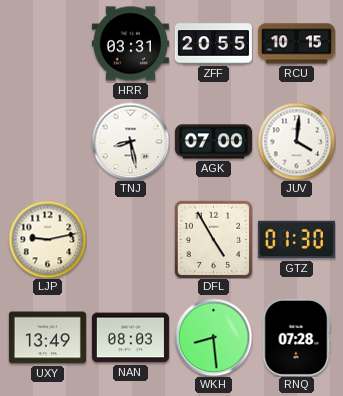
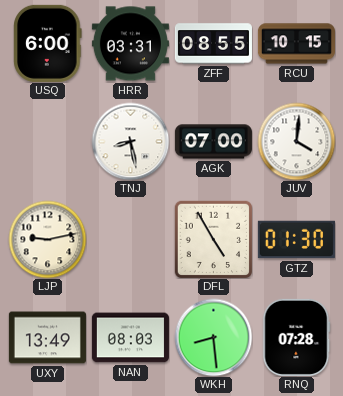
USQ: none -> 6:00
ZFF: 20:55 -> 08:55
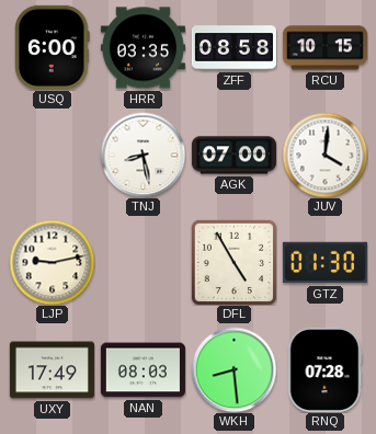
HRR: 03:31 -> 03:35
ZFF: 08:55 -> 08:58
UXY: 13:49 -> 17:49
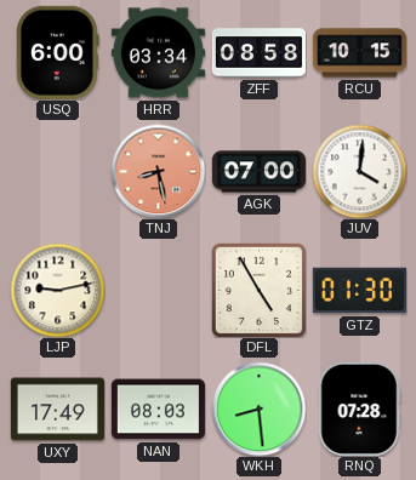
HRR: 03:35 -> 03:34
TNJ dial: white -> salmon
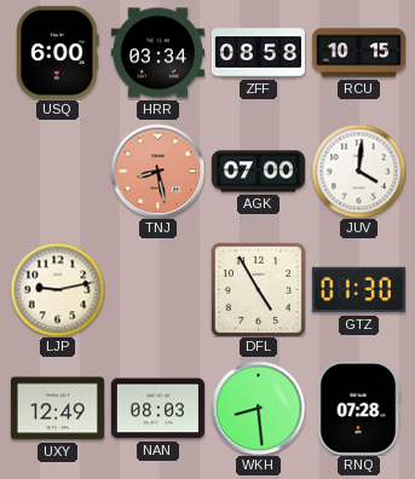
UXY: 17:49 -> 12:49
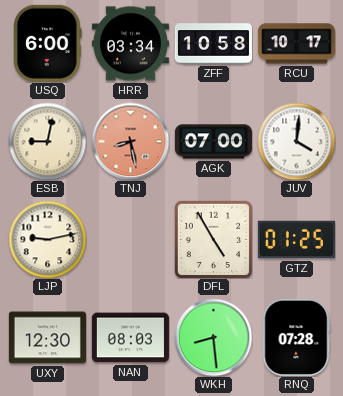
ZFF: 08:58 -> 10:58
RCU: 10:15 -> 10:17
ESB: none -> 9:02
GTZ: 01:30 -> 01:25
UXY: 12:49 -> 12:30
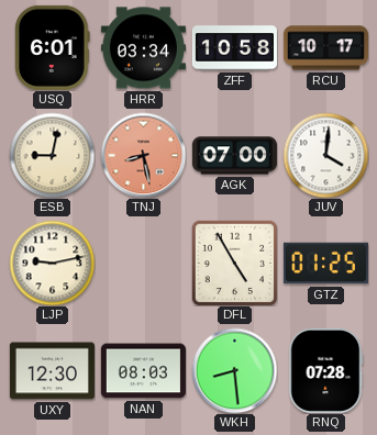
USQ: 6:00 -> 6:01
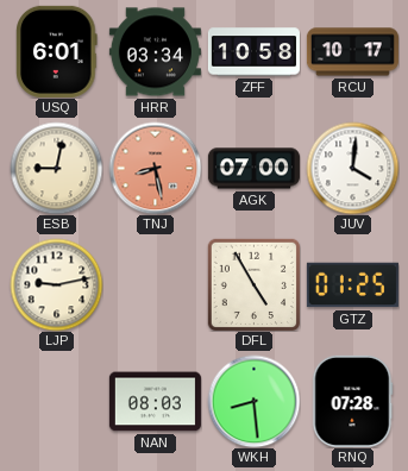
UXY: 12:30 -> none
